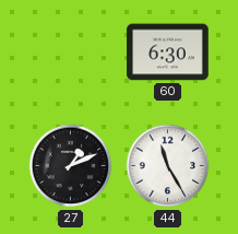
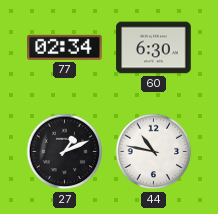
77: none -> 02:34
44: 11:25 -> 10:47
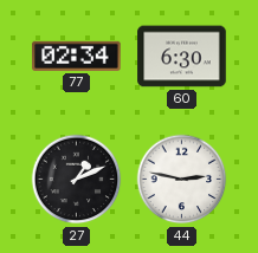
44: 10:47 -> 2:47
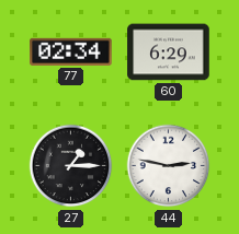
60: 6:30 -> 6:29
27: 1:11 -> 1:15
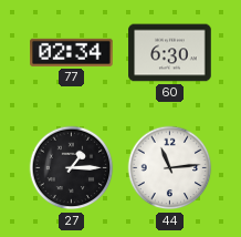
60: 6:29 -> 6:30
44: 2:47 -> 11:14
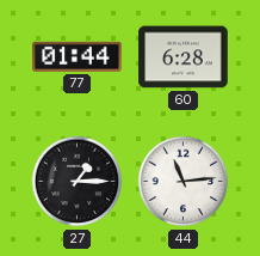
77: 02:34 -> 01:44
60: 6:30 -> 6:28
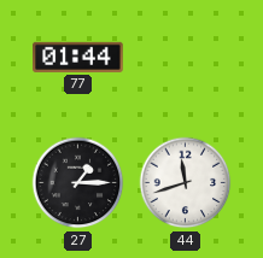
60: 6:28 -> none
44: 11:14 -> 11:42
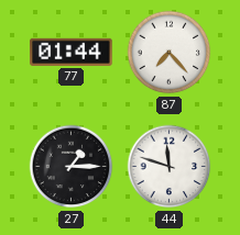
87: none -> 7:23
44: 11:42 -> 11:48
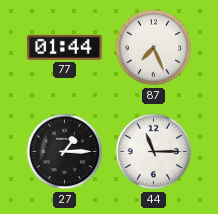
87: 7:23 -> 7:26
44: 11:48 -> 11:15
